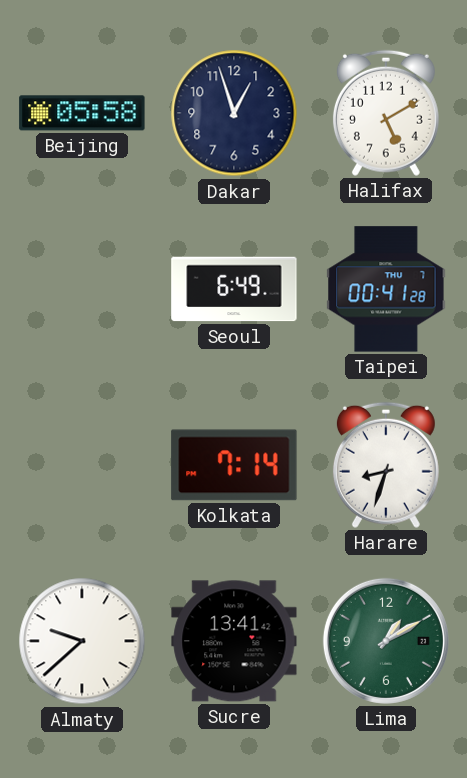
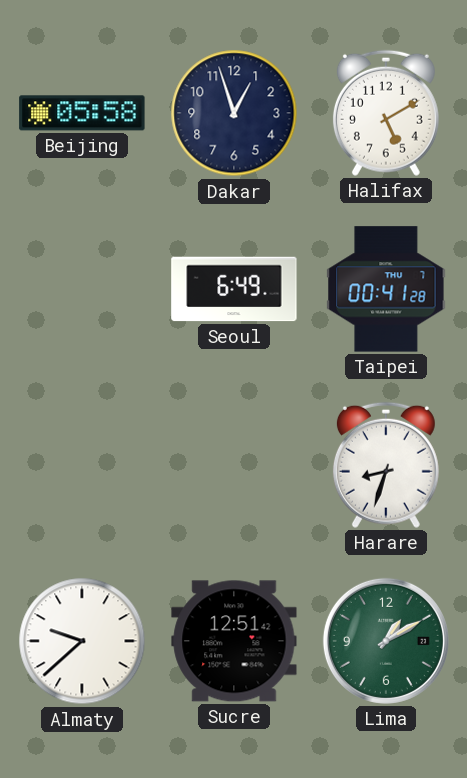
Kolkata: 7:14 -> none
Sucre: 13:41 -> 12:51
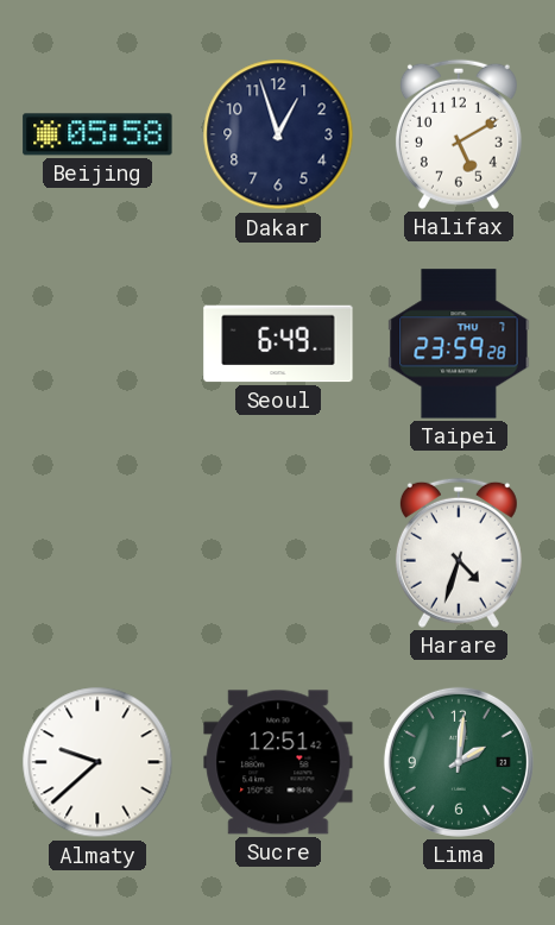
Taipei: 00:41 -> 23:59
Harare: 8:33 -> 4:33
Lima: 1:10 -> 2:01
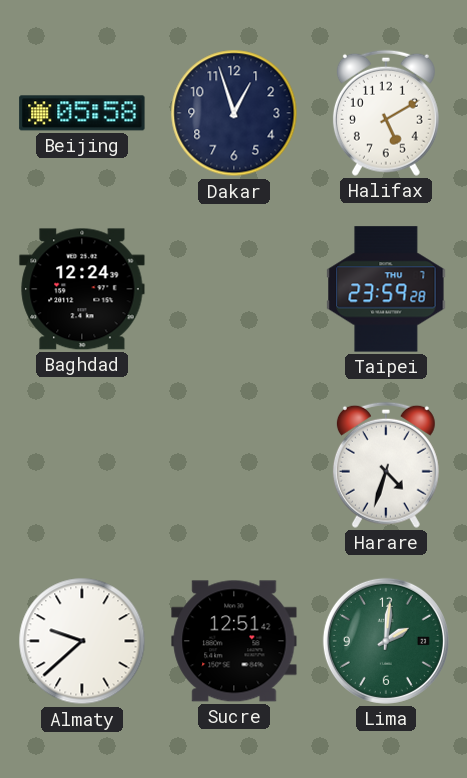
Baghdad: none -> 12:24
Seoul: 6:49 -> none
